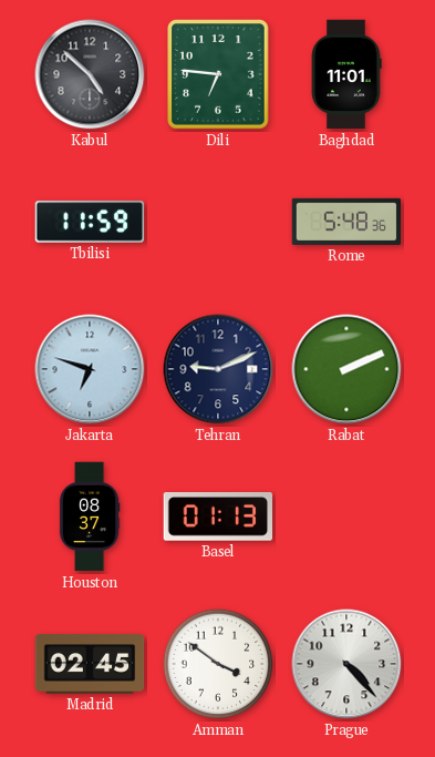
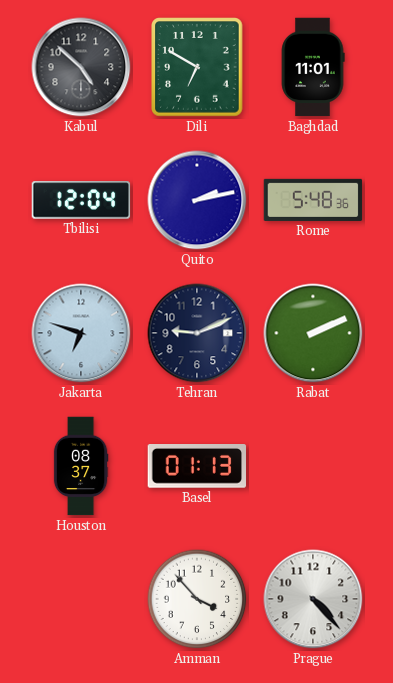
Dili: 6:46 -> 6:50
Tbilisi: 11:59 -> 12:04
Quito: none -> 2:13
Madrid: 02:45 -> none
Amman: 3:51 -> 3:53
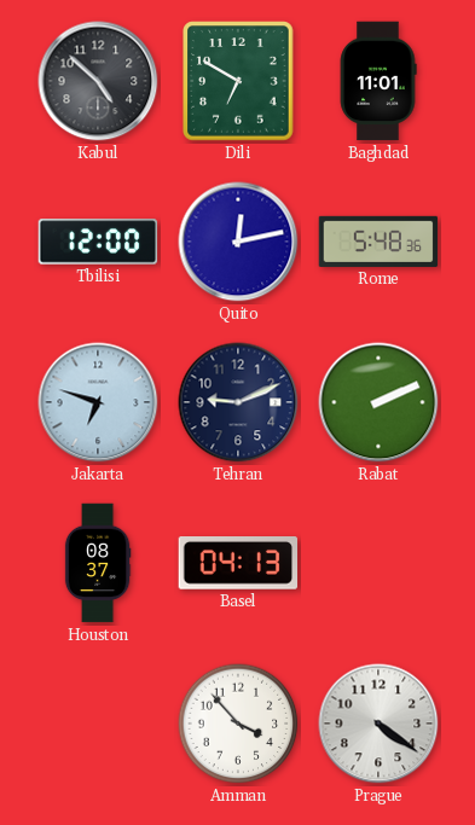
Tbilisi: 12:04 -> 12:00
Quito: 2:13 -> 12:13
Basel: 01:13 -> 04:13
Prague: 4:23 -> 4:21
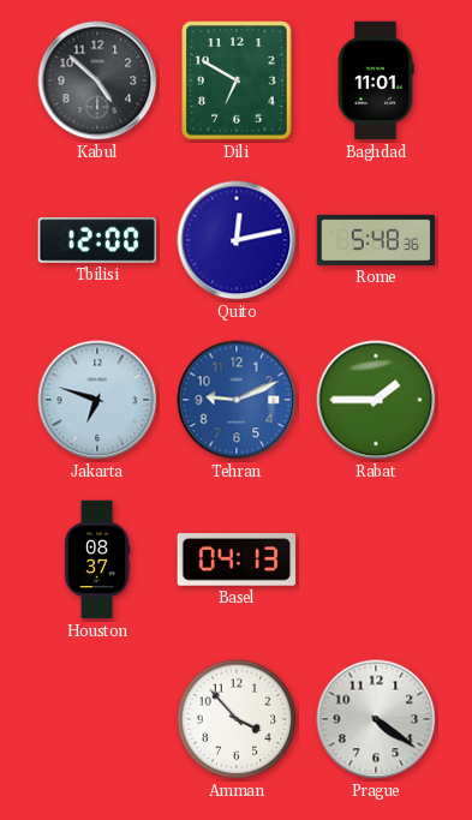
Tehran dial: navy -> blue
Rabat: 2:11 -> 1:45
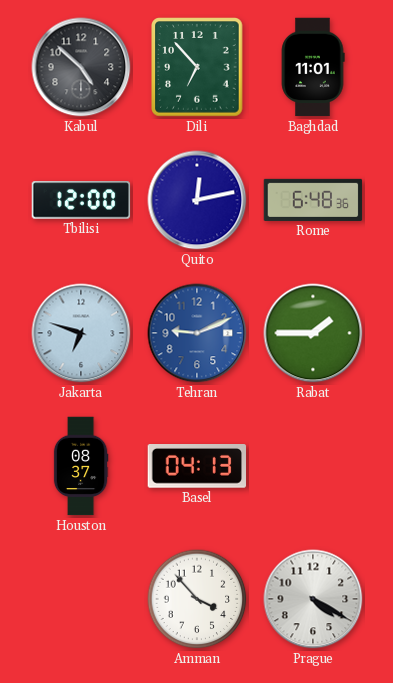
Dili: 6:50 -> 6:53
Rome: 5:48 -> 6:48
Prague: 4:21 -> 4:20
